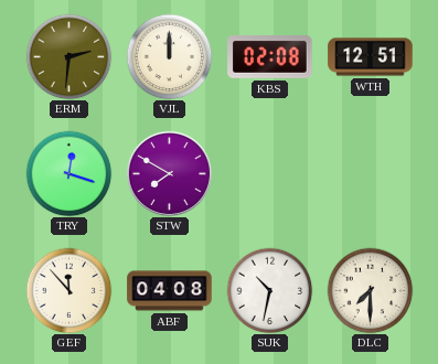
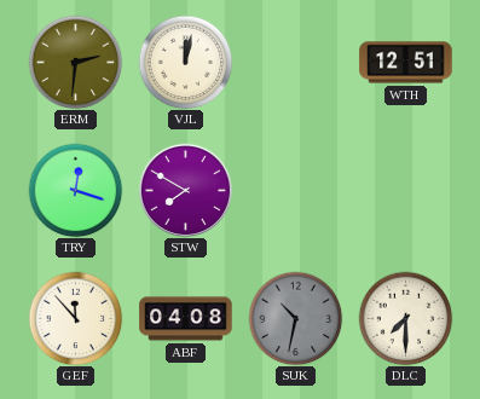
VJL: 12:00 -> 12:02
KBS: 02:08 -> none
SUK dial: white -> grey
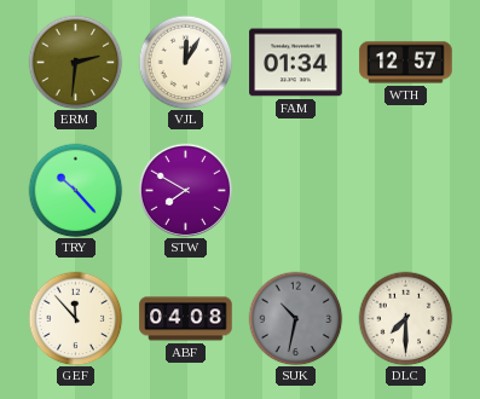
VJL: 12:02 -> 12:05
FAM: none -> 01:34
WTH: 12:51 -> 12:57
TRY: 12:18 -> 10:23
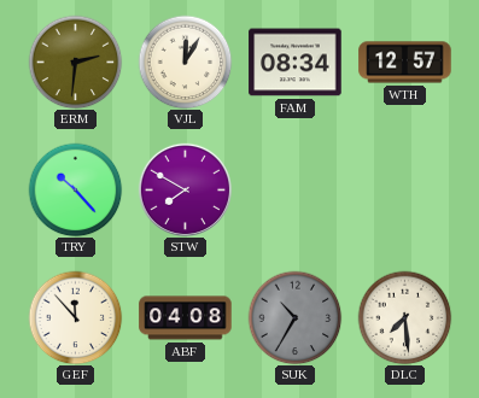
FAM: 01:34 -> 08:34
SUK: 10:32 -> 10:35
DLC: 7:30 -> 7:29
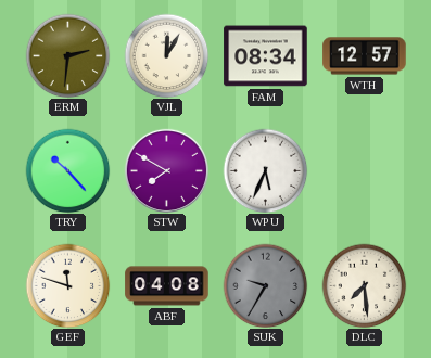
WPU: none -> 5:34
GEF: 11:53 -> 11:48
SUK: 10:35 -> 9:35
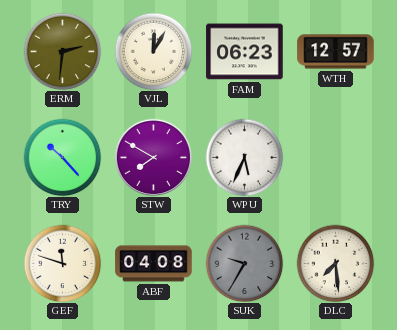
FAM: 08:34 -> 06:23
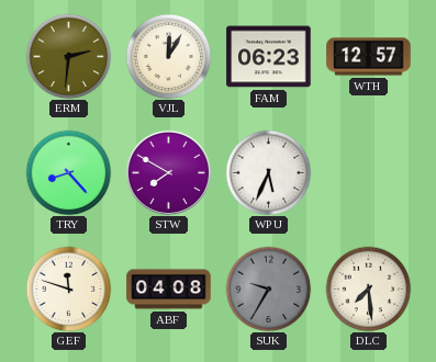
TRY: 10:23 -> 8:23
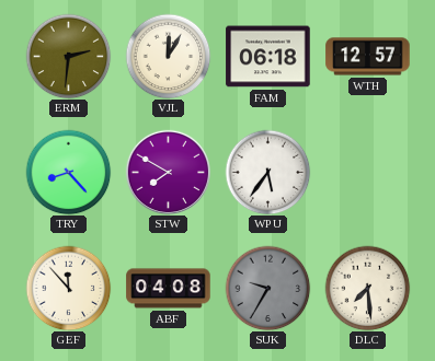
FAM: 06:23 -> 06:18
WPU: 5:34 -> 5:36
GEF: 11:48 -> 11:53
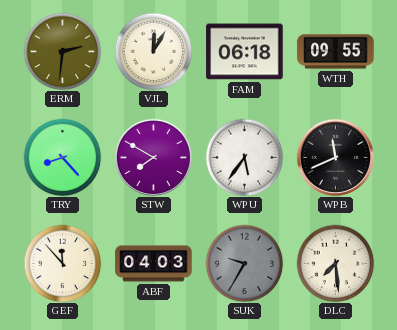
WTH: 12:57 -> 09:55
WPB: none -> 11:41
ABF: 04:08 -> 04:03
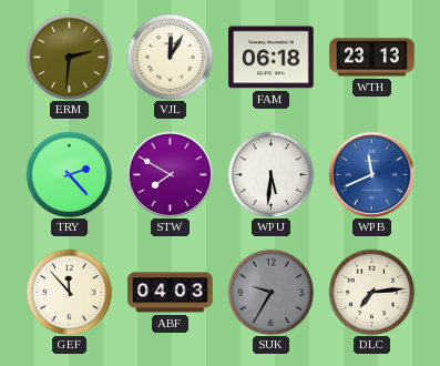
WTH: 09:55 -> 23:13
TRY: 8:23 -> 2:23
WPU: 5:36 -> 5:31
WPB dial: black -> blue
DLC: 7:29 -> 7:14
